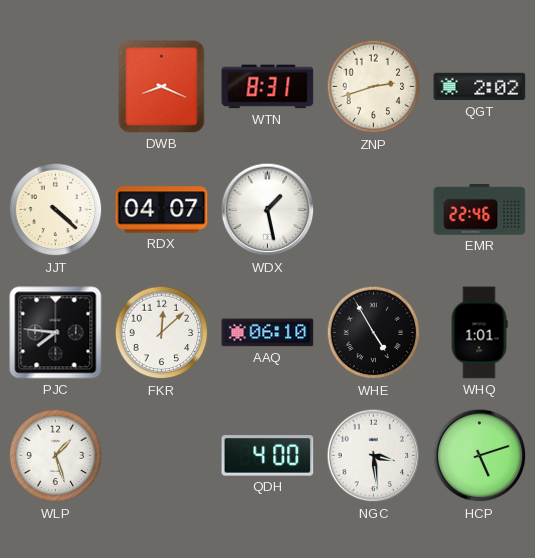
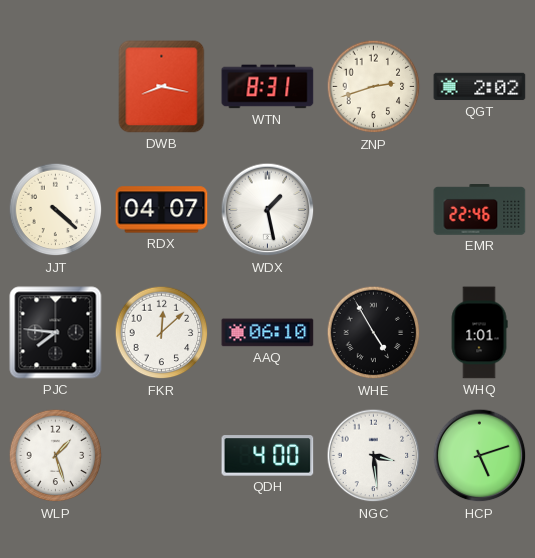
DWB: 8:19 -> 8:17
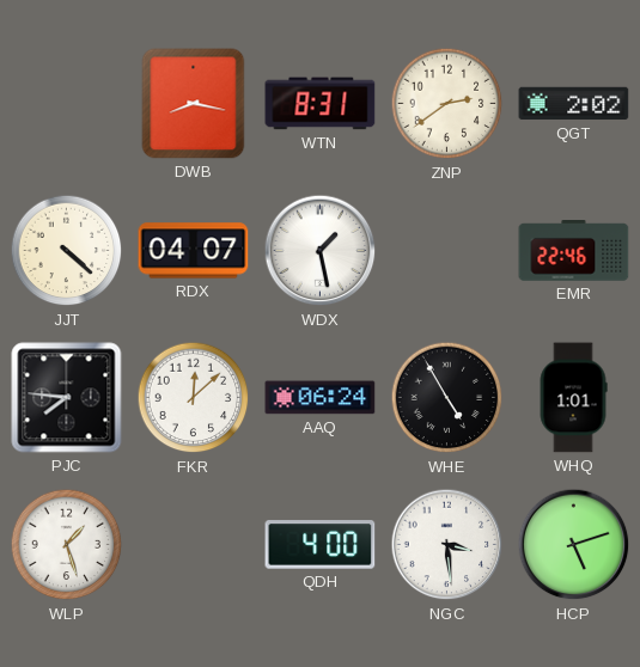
ZNP: 2:42 -> 2:39
AAQ: 06:10 -> 06:24
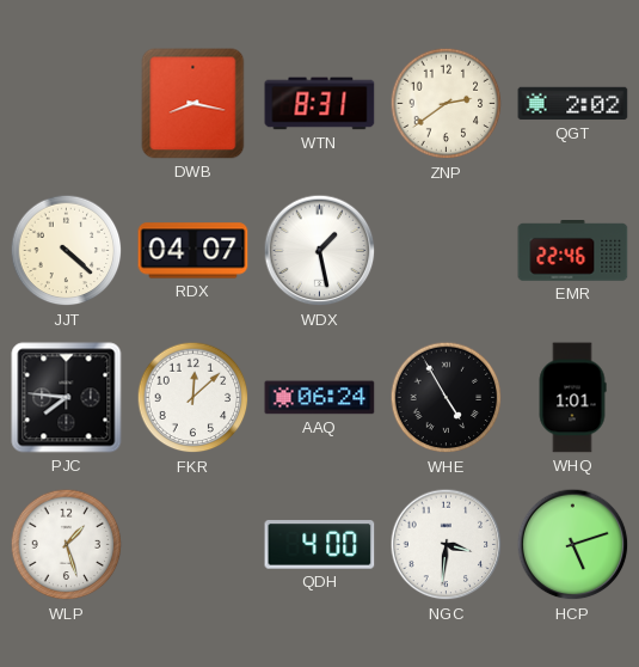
NGC: 3:29 -> 3:31
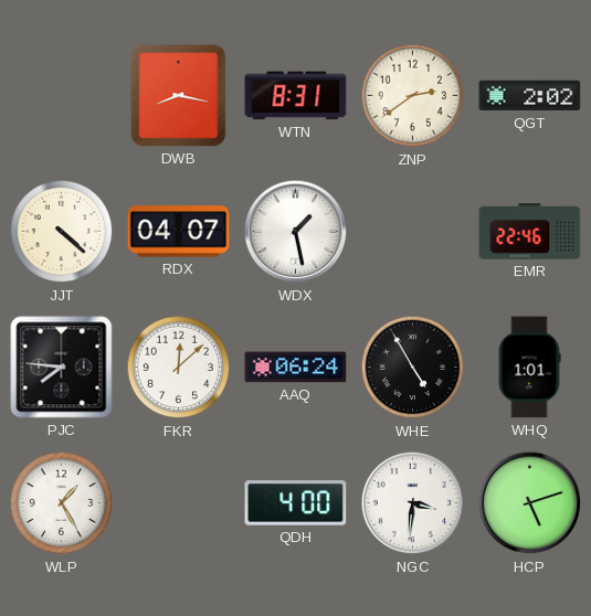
WLP: 1:27 -> 1:25
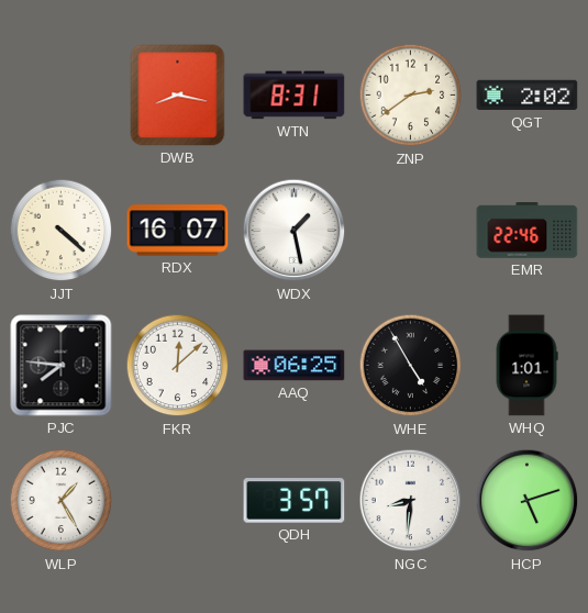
RDX: 04:07 -> 16:07
AAQ: 06:24 -> 06:25
QDH: 4:00 -> 3:57
NGC: 3:31 -> 8:31
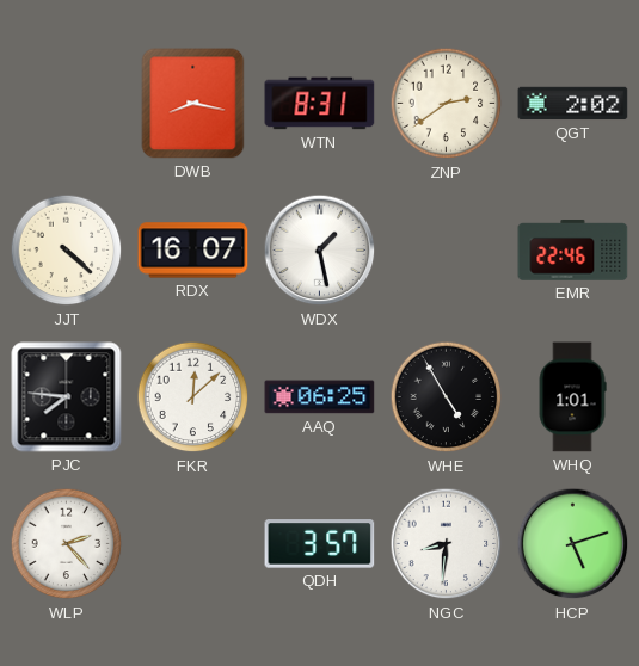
WLP: 1:25 -> 2:23
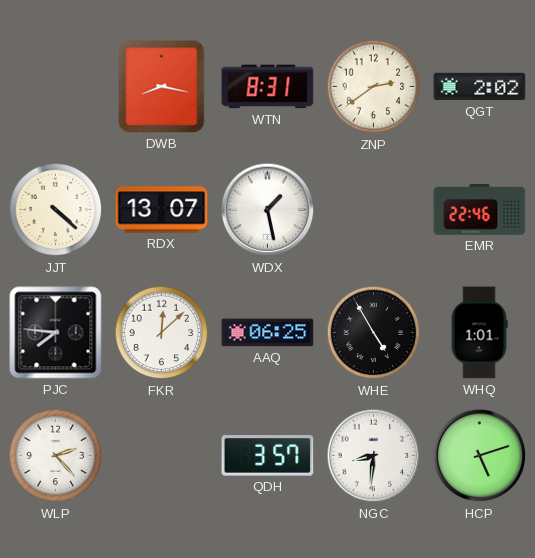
RDX: 16:07 -> 13:07
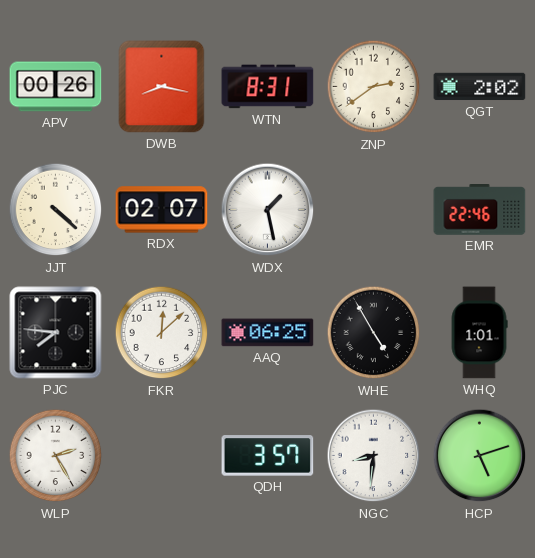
APV: none -> 00:26
RDX: 13:07 -> 02:07
WLP: 2:23 -> 2:25
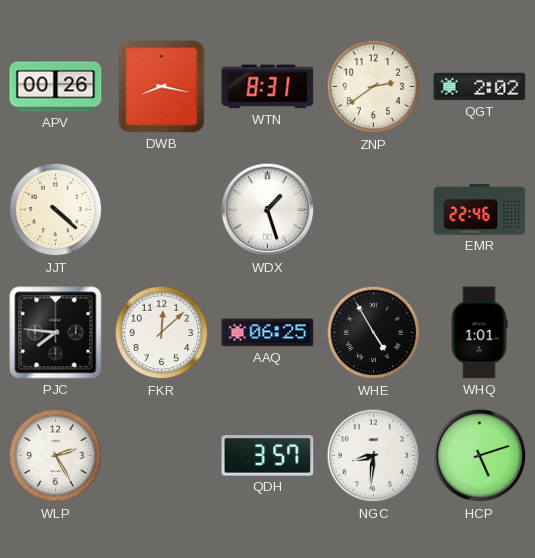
RDX: 02:07 -> none
WDX: 1:28 -> 1:27
